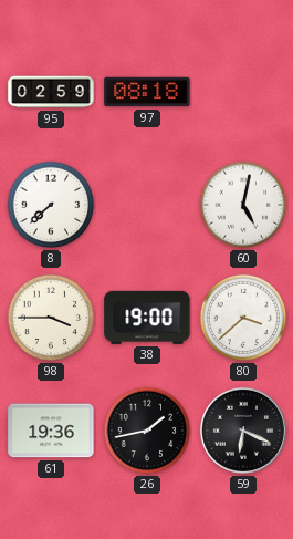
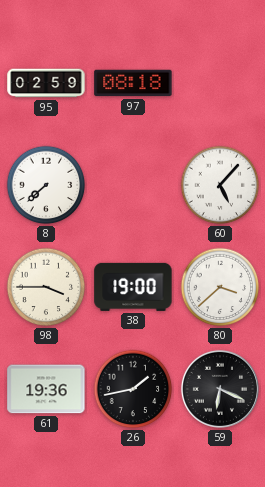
60: 5:02 -> 5:07
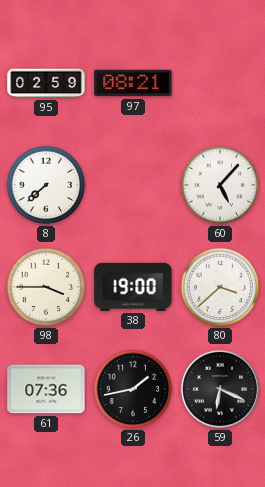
97: 08:18 -> 08:21
61: 19:36 -> 07:36
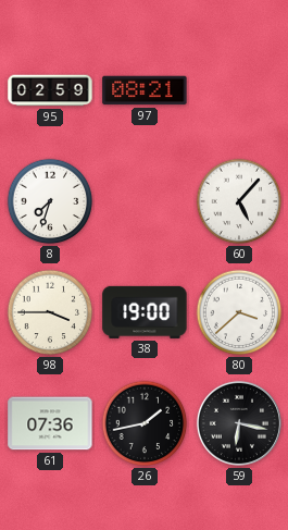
8: 7:38 -> 7:33
59: 6:19 -> 6:17
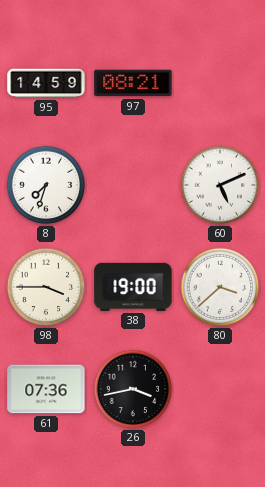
95: 02:59 -> 14:59
60: 5:07 -> 5:11
26: 1:43 -> 3:43
59: 6:17 -> none
